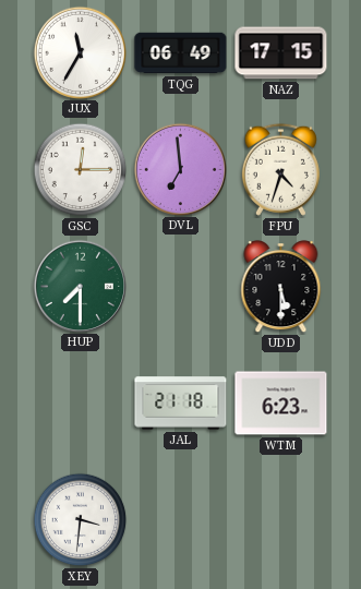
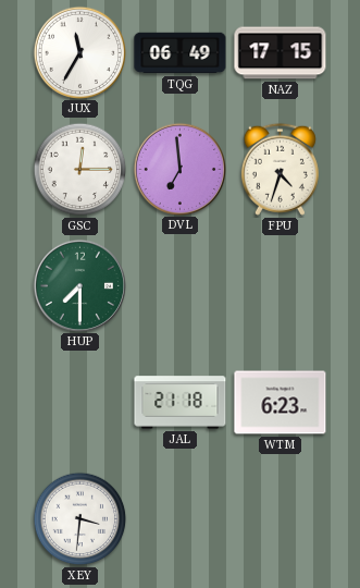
UDD: 5:30 -> none
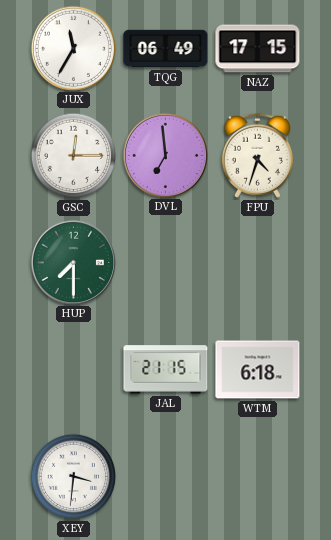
JAL: 21:18 -> 21:15
WTM: 6:23 -> 6:18
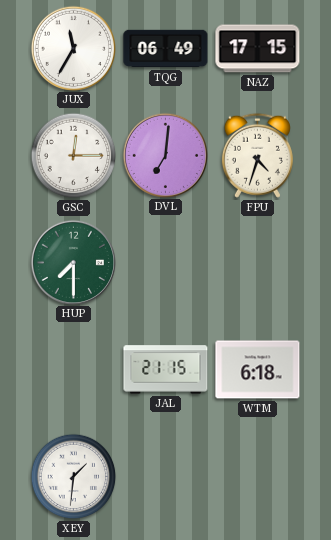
DVL: 6:59 -> 7:01
XEY: 3:31 -> 1:31
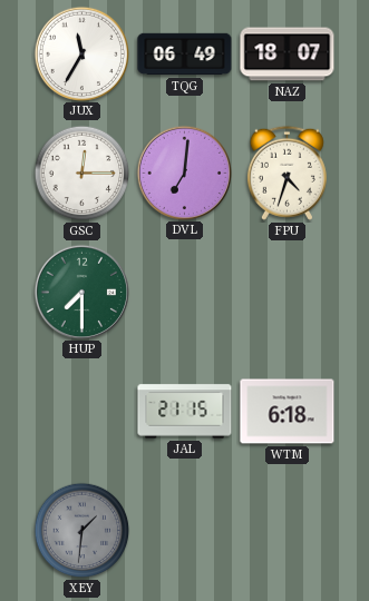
NAZ: 17:15 -> 18:07
XEY dial: white -> grey
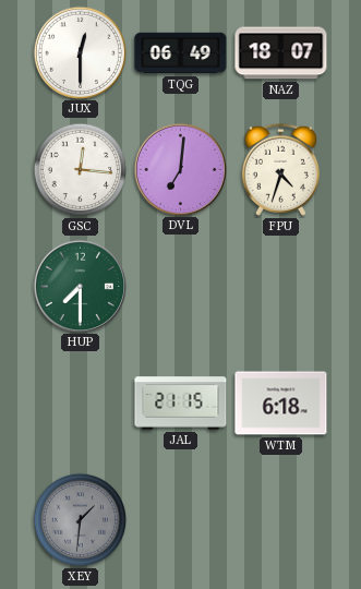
JUX: 11:35 -> 12:30
GSC: 12:15 -> 12:16
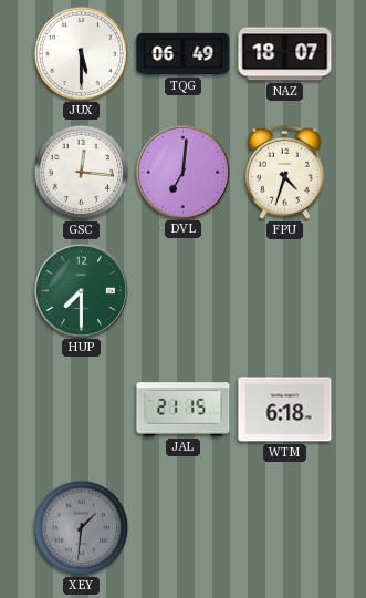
JUX: 12:30 -> 5:30
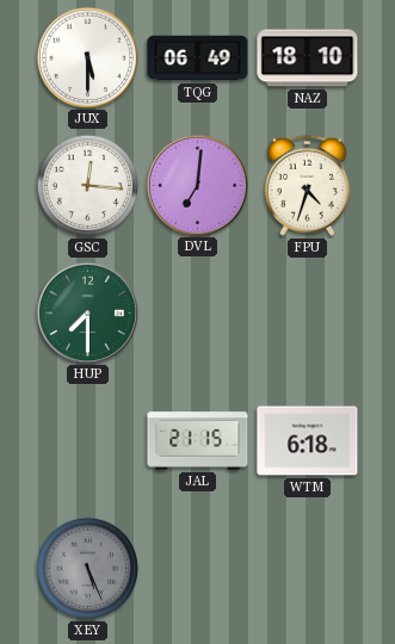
NAZ: 18:07 -> 18:10
XEY: 1:31 -> 5:26
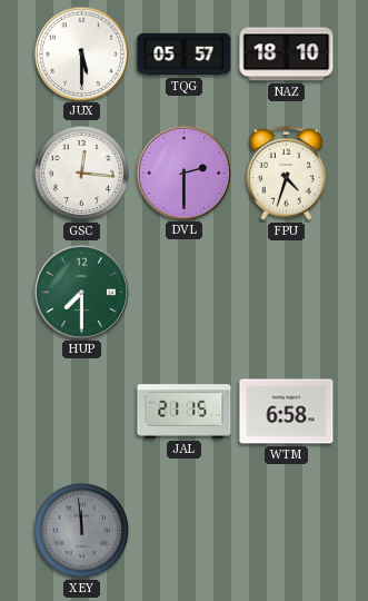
TQG: 06:49 -> 05:57
DVL: 7:01 -> 2:30
WTM: 6:18 -> 6:58
XEY: 5:26 -> 11:59
